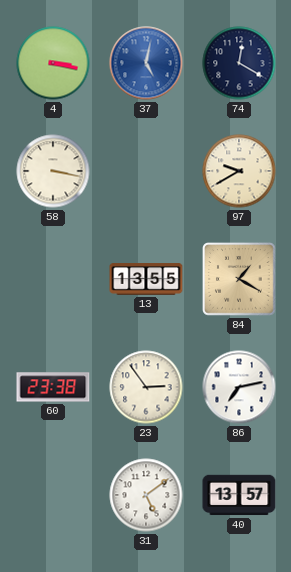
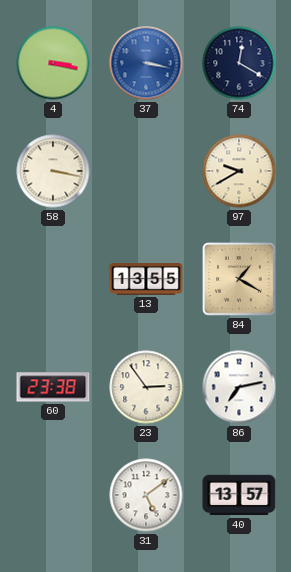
37: 5:02 -> 3:17
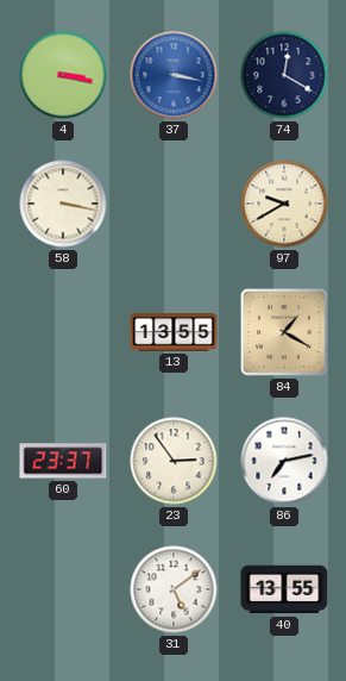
60: 23:38 -> 23:37
40: 13:57 -> 13:55
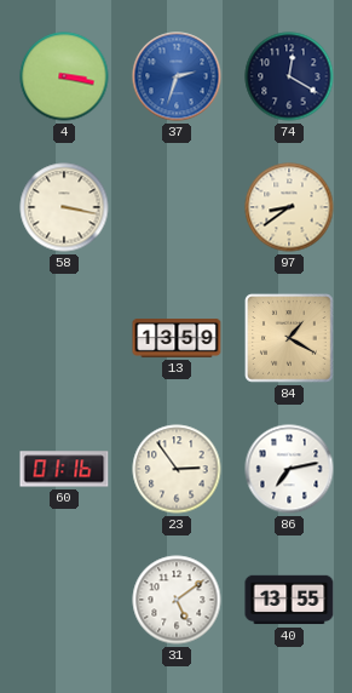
37: 3:17 -> 2:33
97: 9:40 -> 8:39
13: 13:55 -> 13:59
60: 23:37 -> 01:16
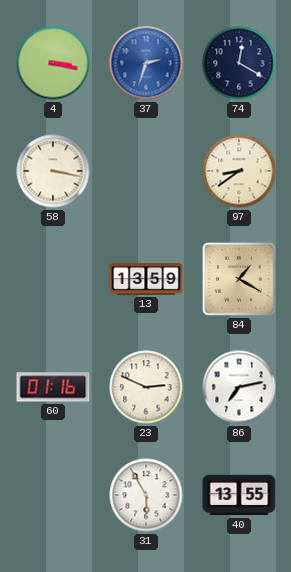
23: 2:54 -> 2:49
31: 5:09 -> 5:55
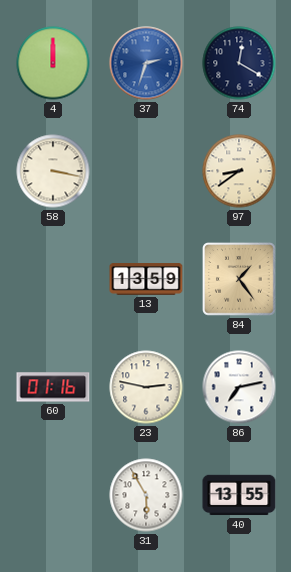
4: 3:17 -> 12:00
84: 1:20 -> 1:24
23: 2:49 -> 2:47
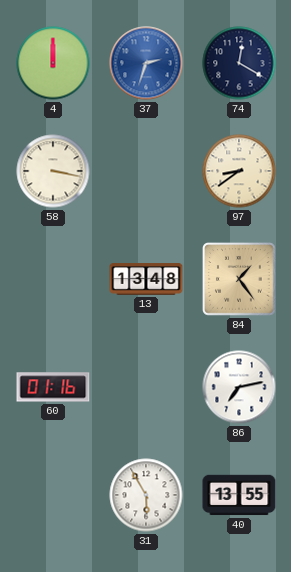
13: 13:59 -> 13:48
23: 2:47 -> none
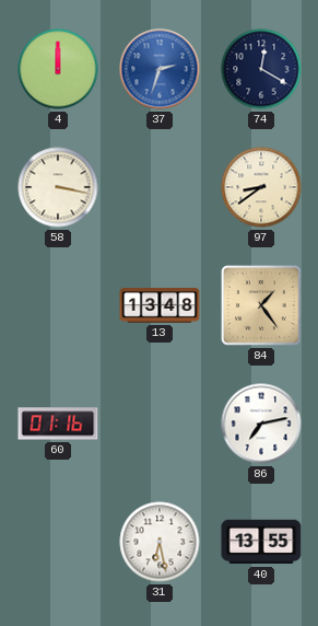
31: 5:55 -> 6:28
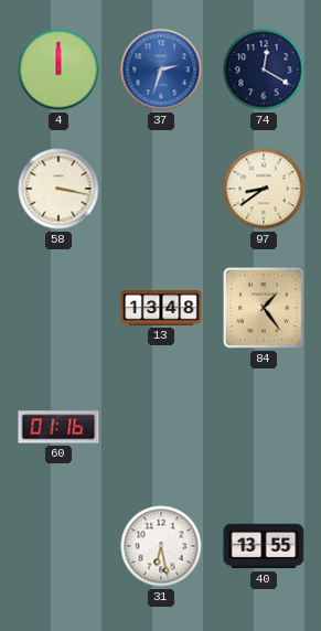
86: 7:13 -> none
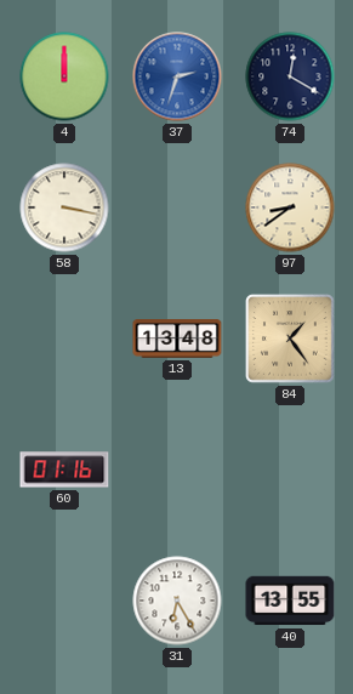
31: 6:28 -> 6:25
